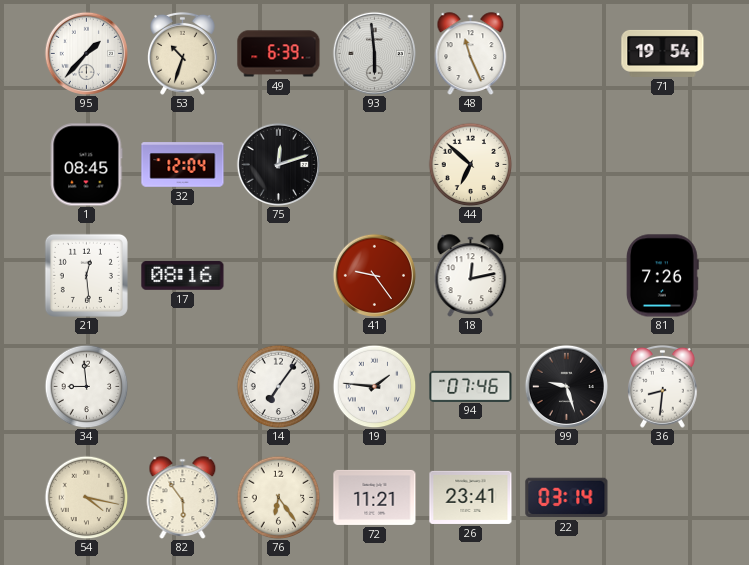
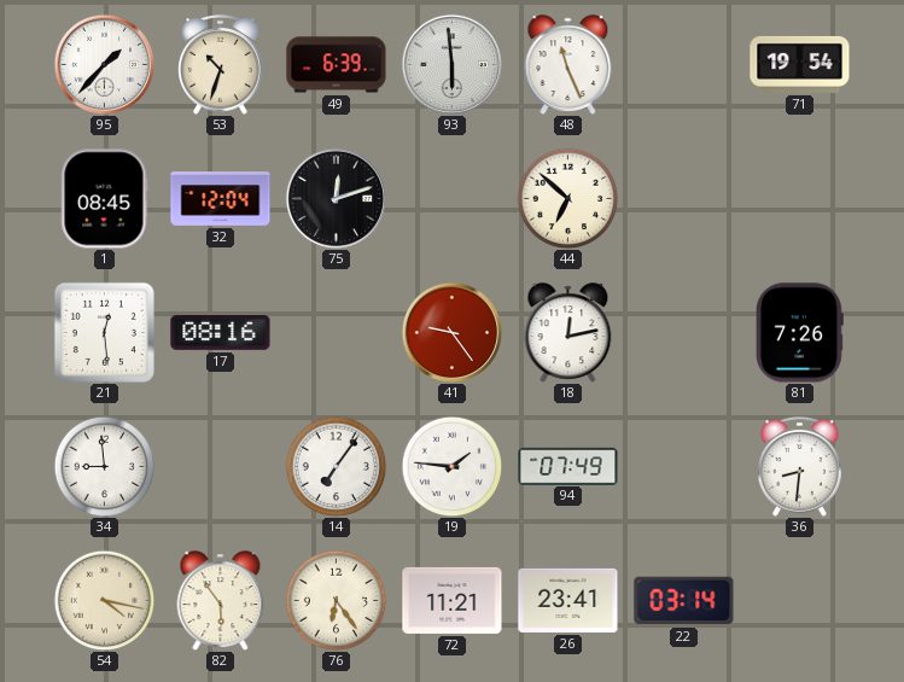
94: 07:46 -> 07:49
99: 9:27 -> none
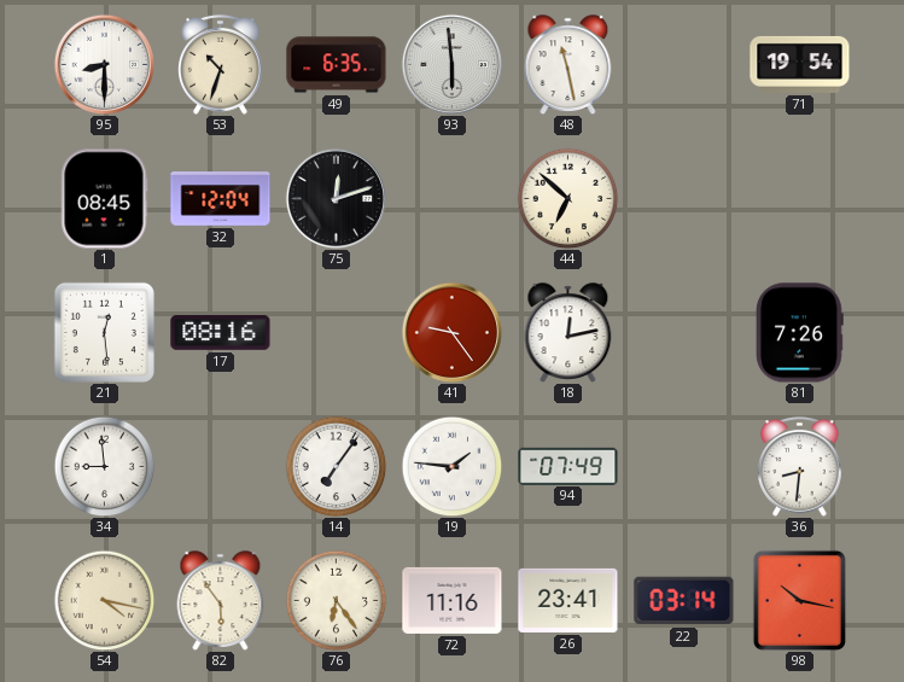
95: 1:37 -> 8:30
49: 6:39 -> 6:35
48: 11:26 -> 11:28
72: 11:21 -> 11:16
98: none -> 10:17
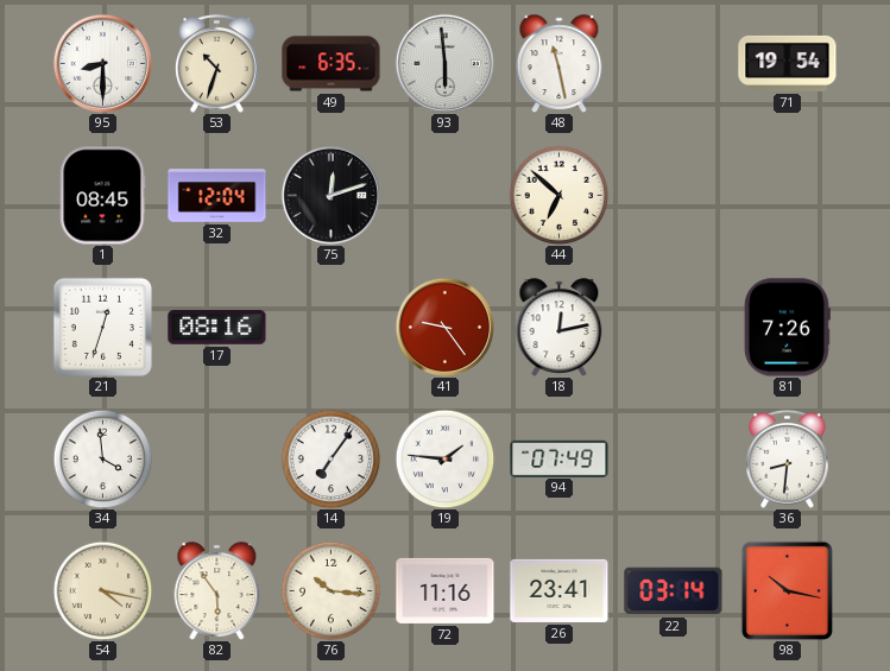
21: 12:29 -> 12:33
34: 8:59 -> 3:59
76: 6:24 -> 10:16
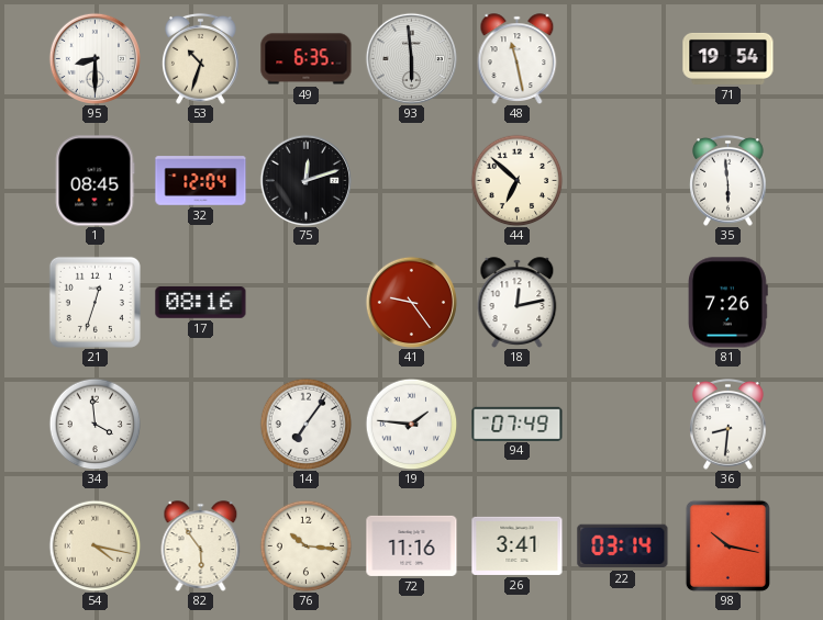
35: none -> 5:59
26: 23:41 -> 3:41
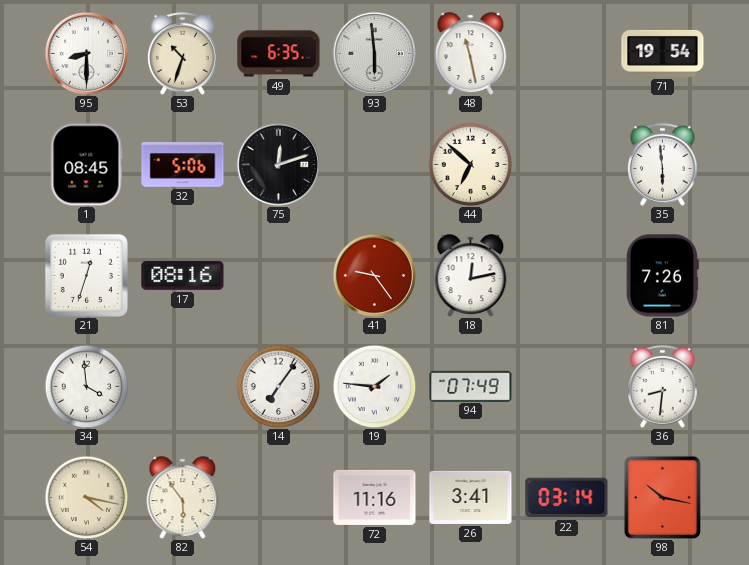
32: 12:04 -> 5:06
76: 10:16 -> none
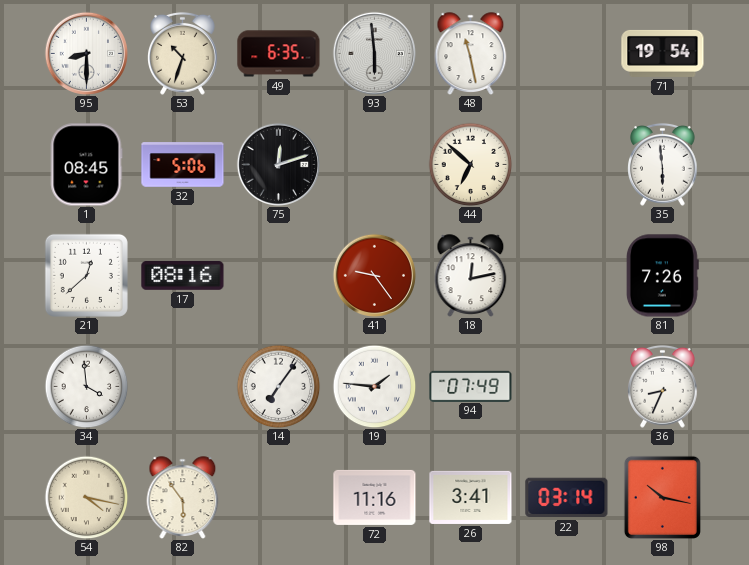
21: 12:33 -> 12:38
36: 8:31 -> 8:34
